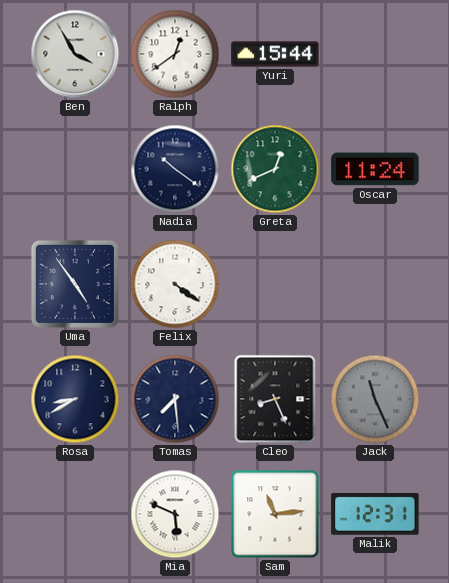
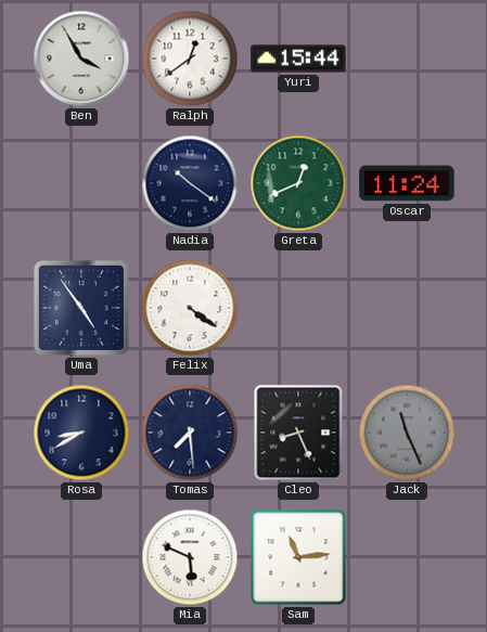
Malik: 12:31 -> none
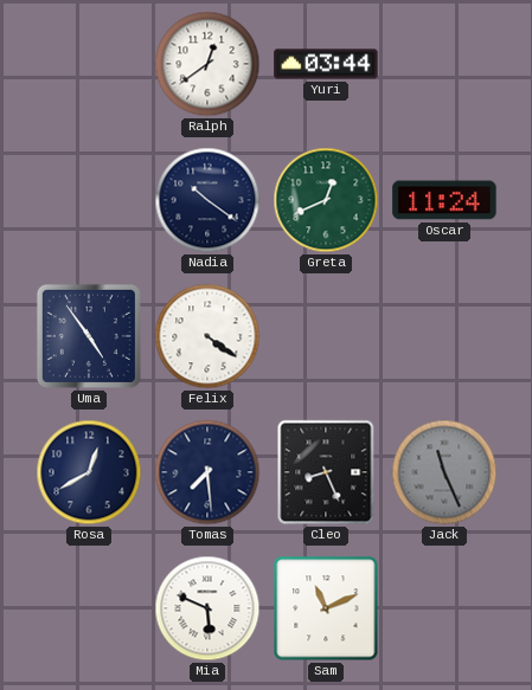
Ben: 3:55 -> none
Yuri: 15:44 -> 03:44
Rosa: 8:40 -> 12:40
Sam: 11:14 -> 11:11
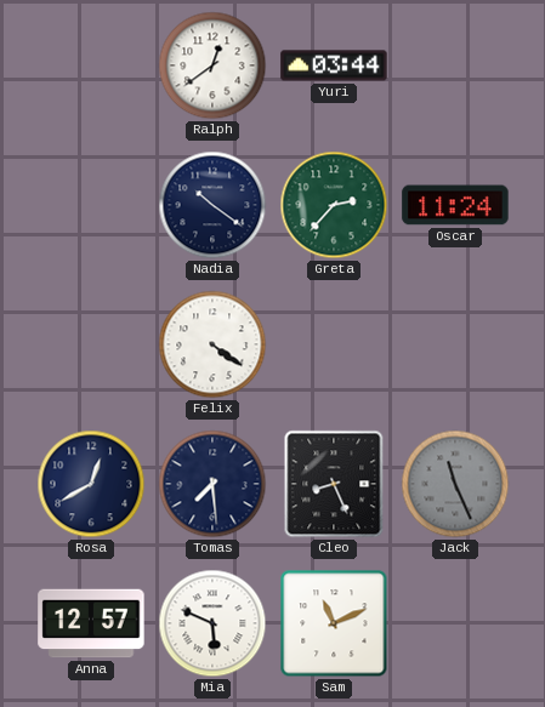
Greta: 12:41 -> 2:37
Uma: 4:54 -> none
Anna: none -> 12:57
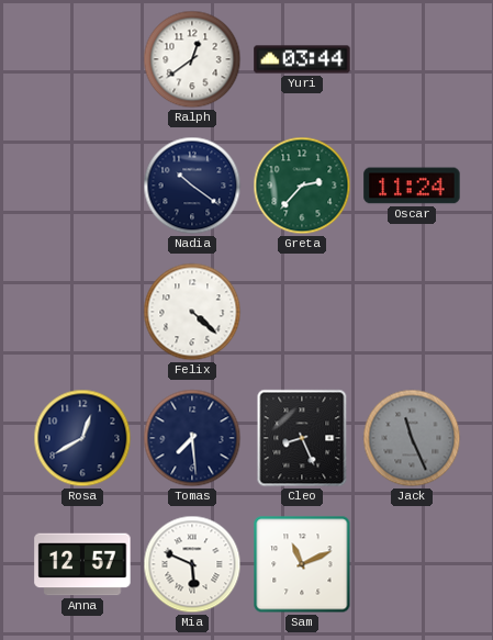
Felix: 4:21 -> 4:22
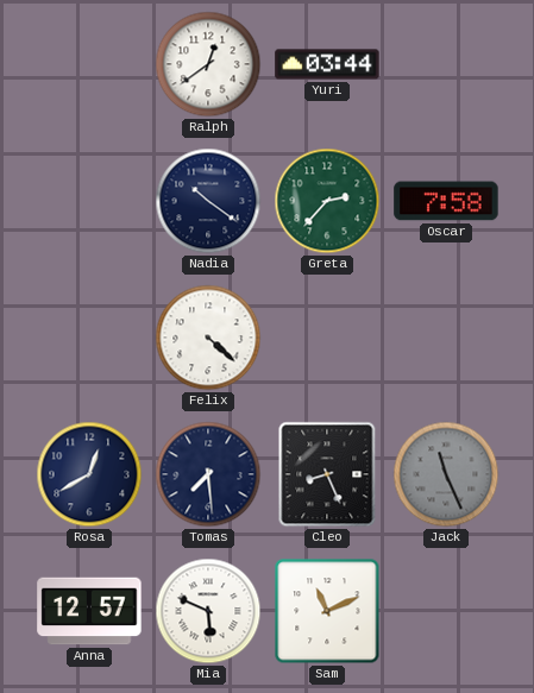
Oscar: 11:24 -> 7:58
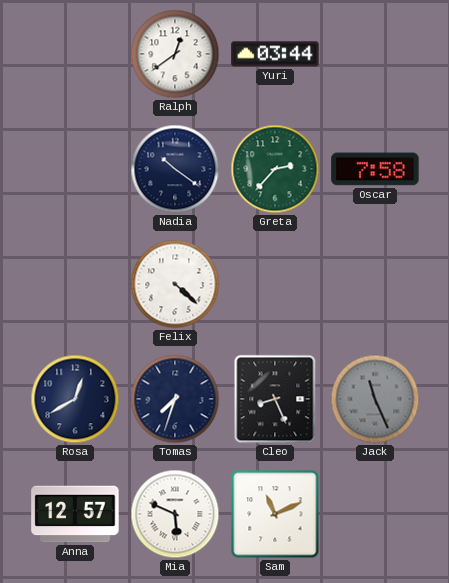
Tomas: 7:29 -> 7:33
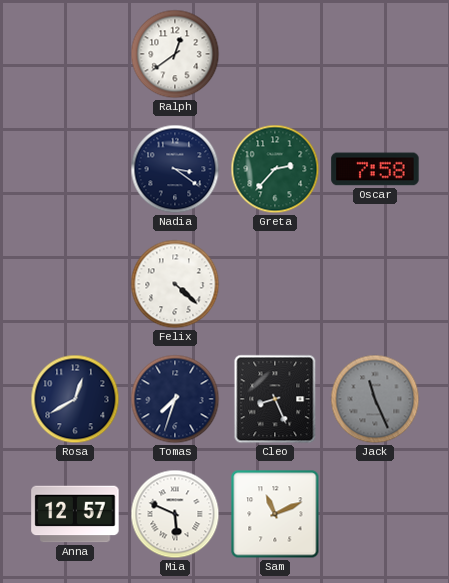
Yuri: 03:44 -> none
Nadia: 10:21 -> 3:21
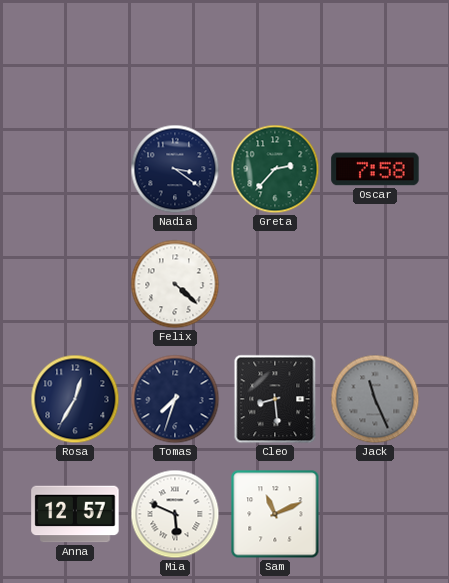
Ralph: 12:39 -> none
Rosa: 12:40 -> 12:35
Cleo: 8:26 -> 8:29
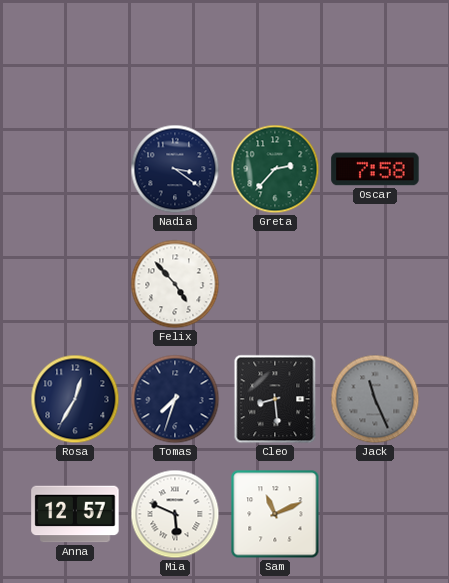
Felix: 4:22 -> 4:53
